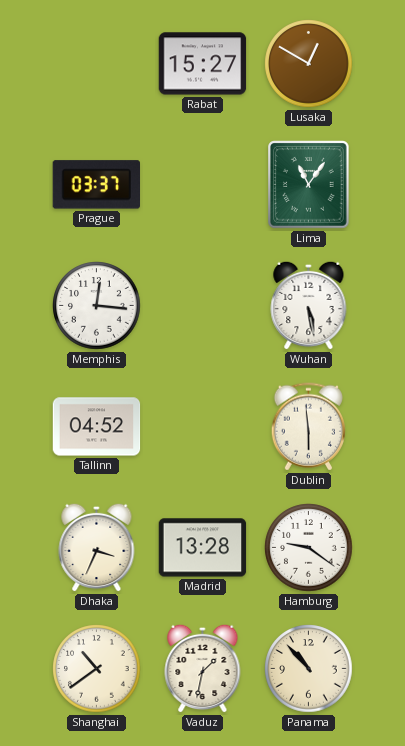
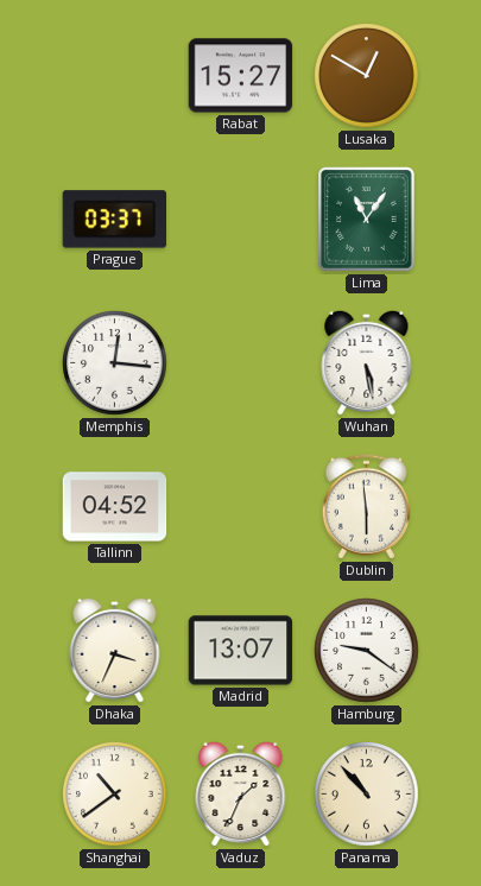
Madrid: 13:28 -> 13:07
Vaduz: 1:32 -> 1:34
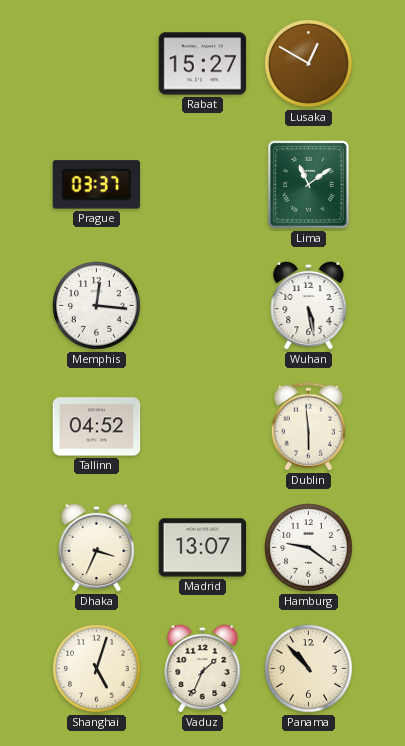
Lima: 11:06 -> 11:09
Shanghai: 10:39 -> 5:03
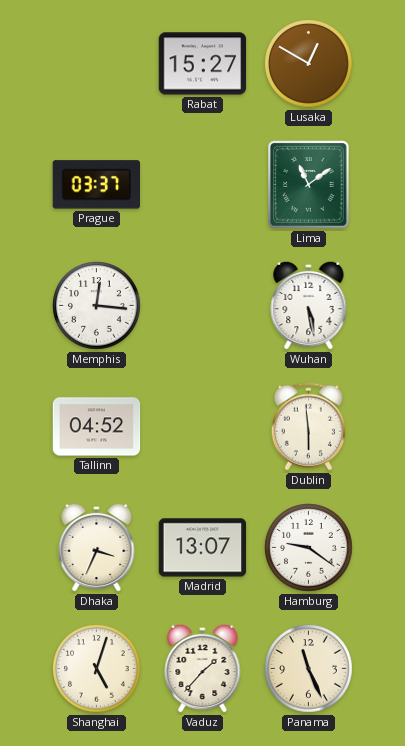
Vaduz: 1:34 -> 1:37
Panama: 10:53 -> 11:26
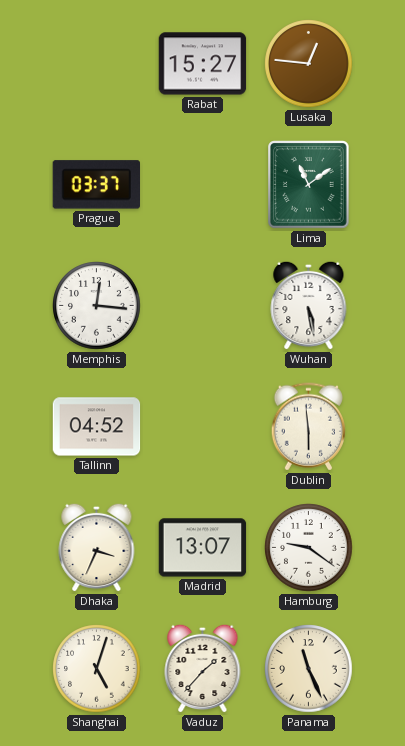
Lusaka: 12:50 -> 12:46
